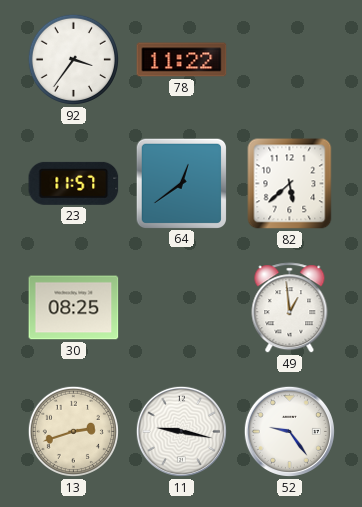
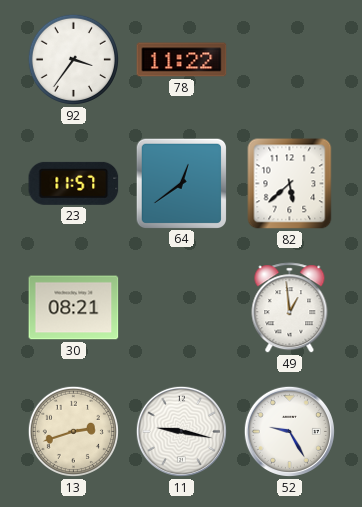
30: 08:25 -> 08:21
52: 9:24 -> 9:25
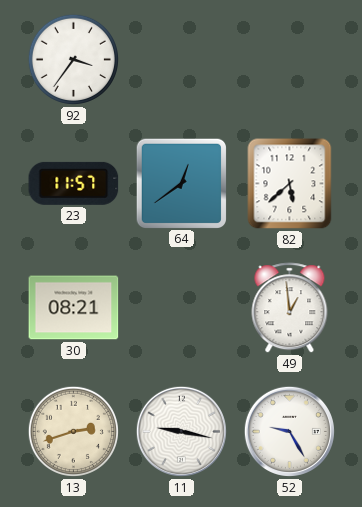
78: 11:22 -> none
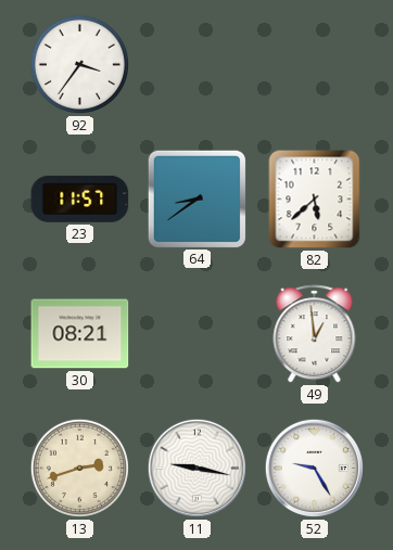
64: 12:39 -> 8:39
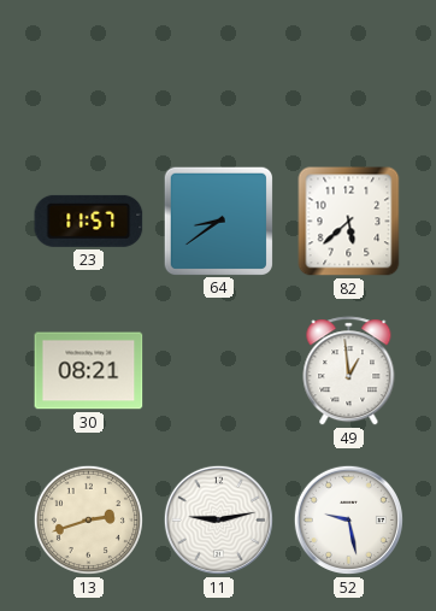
92: 3:36 -> none
11: 9:17 -> 9:13
52: 9:25 -> 9:28
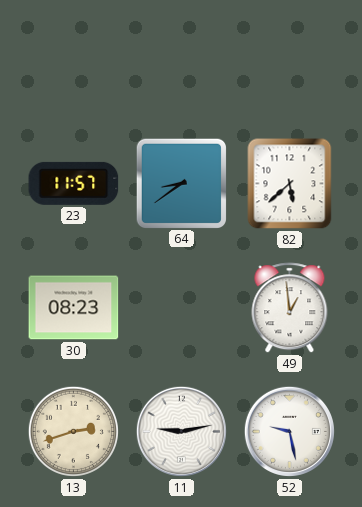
30: 08:21 -> 08:23
